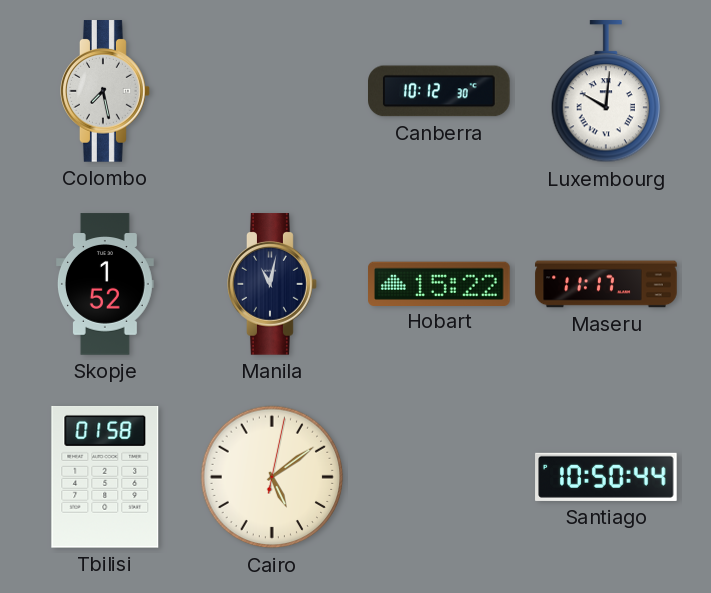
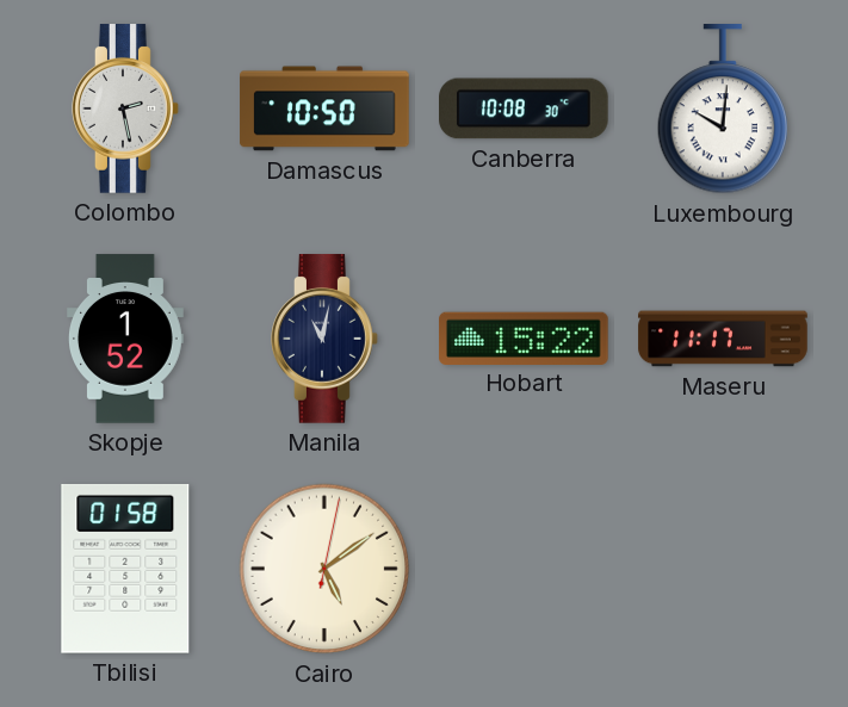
Colombo: 7:28 -> 2:28
Damascus: none -> 10:50
Canberra: 10:12 -> 10:08
Santiago: 10:50 -> none
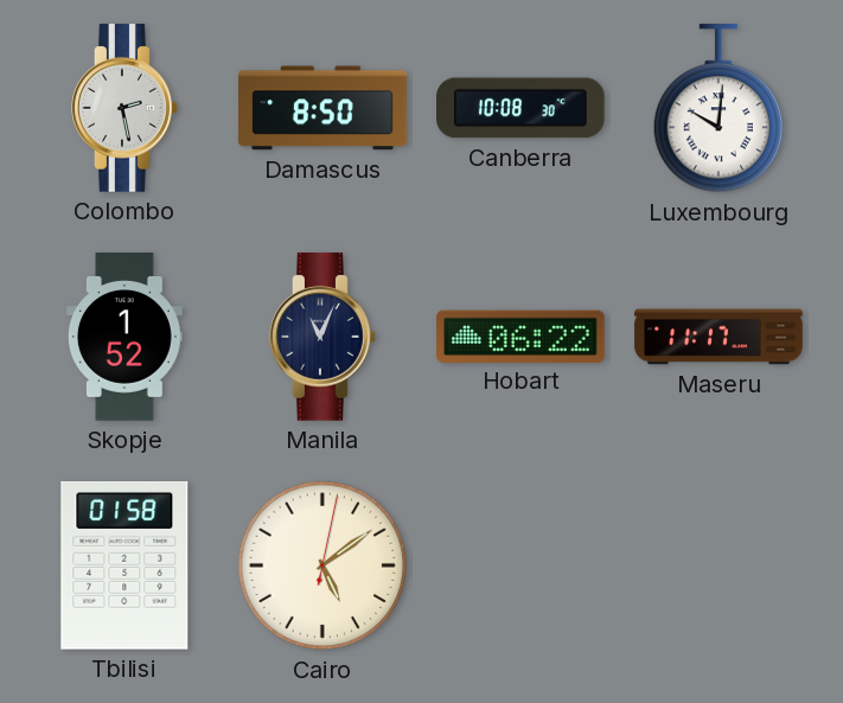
Damascus: 10:50 -> 8:50
Manila: 11:02 -> 11:04
Hobart: 15:22 -> 06:22
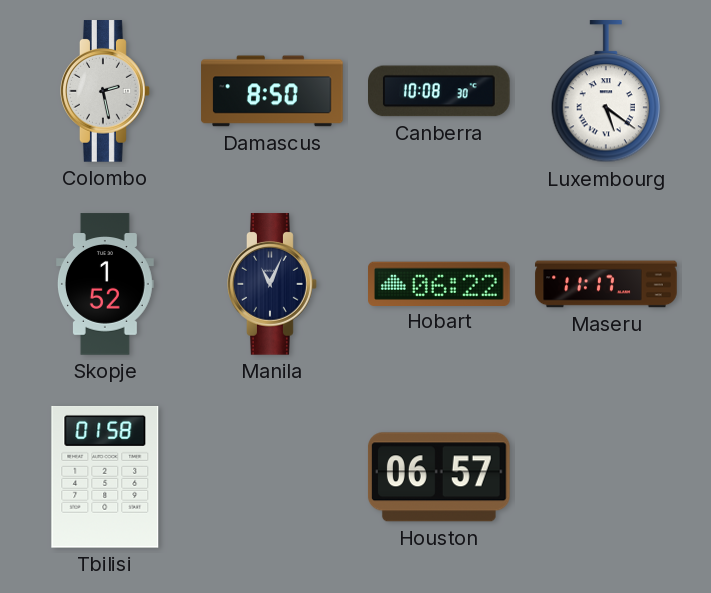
Luxembourg: 10:01 -> 5:21
Cairo: 5:09 -> none
Houston: none -> 06:57
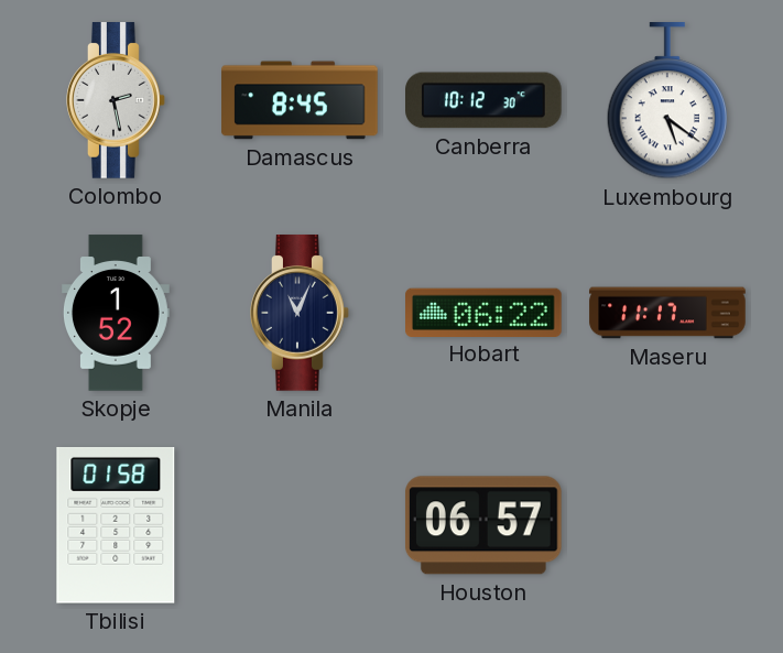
Damascus: 8:50 -> 8:45
Canberra: 10:08 -> 10:12
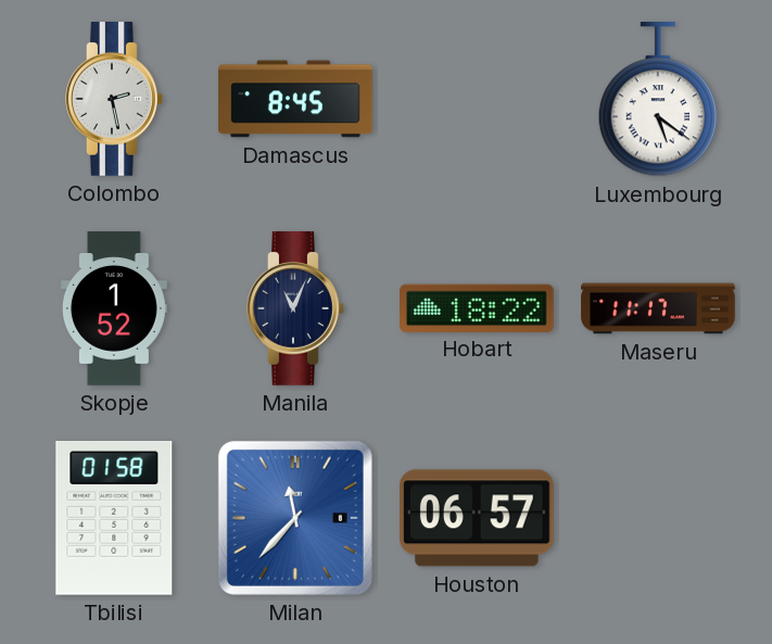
Canberra: 10:12 -> none
Hobart: 06:22 -> 18:22
Milan: none -> 11:37
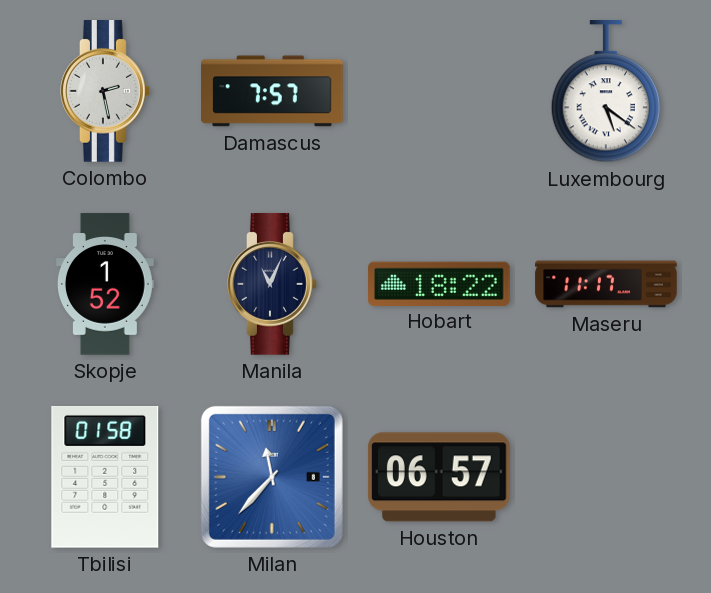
Damascus: 8:45 -> 7:57
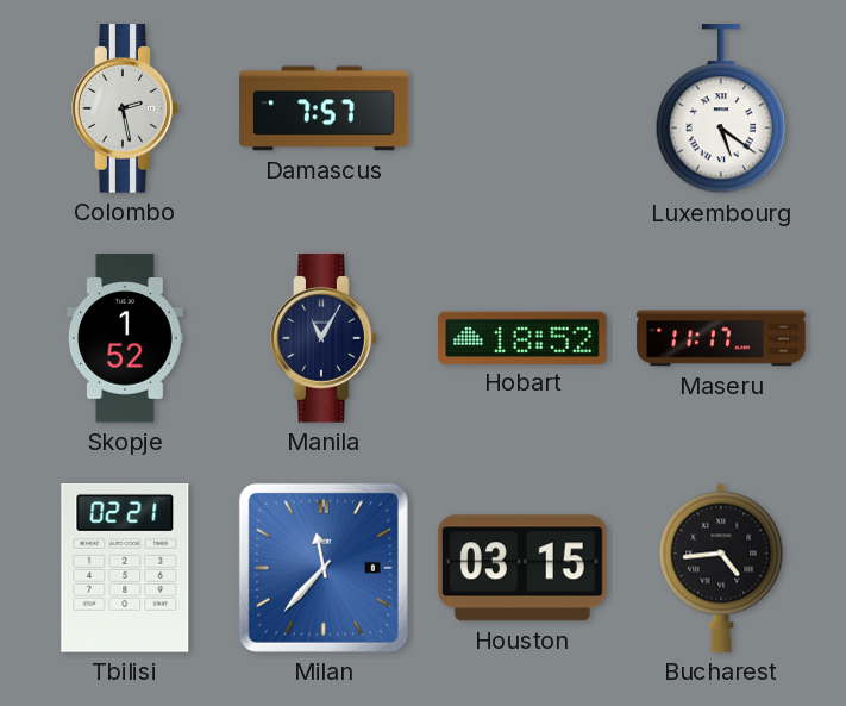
Manila: 11:04 -> 11:05
Hobart: 18:22 -> 18:52
Tbilisi: 01:58 -> 02:21
Houston: 06:57 -> 03:15
Bucharest: none -> 4:44
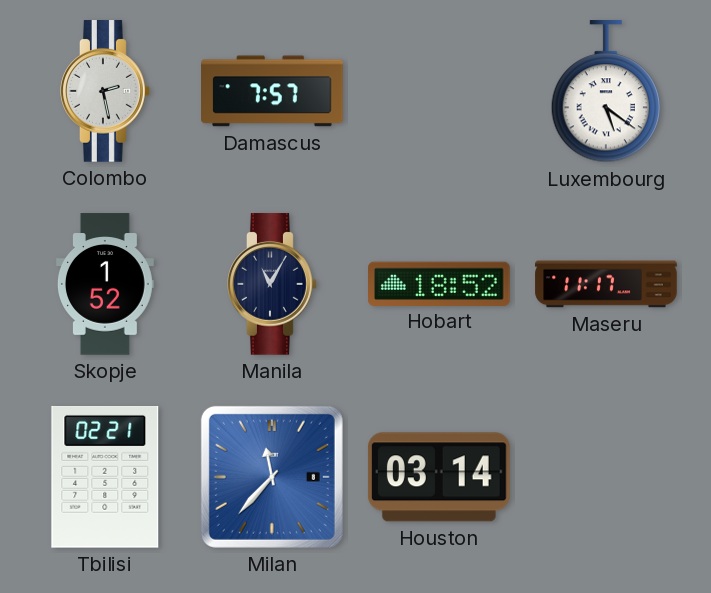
Houston: 03:15 -> 03:14
Bucharest: 4:44 -> none
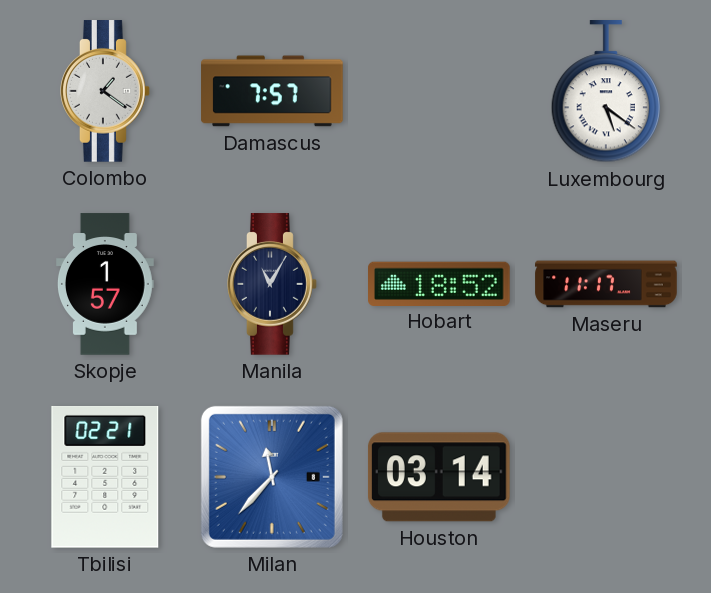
Colombo: 2:28 -> 1:21
Skopje: 1:52 -> 1:57
